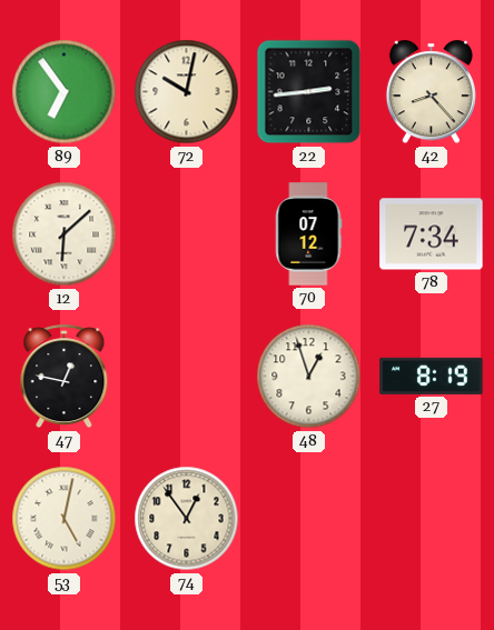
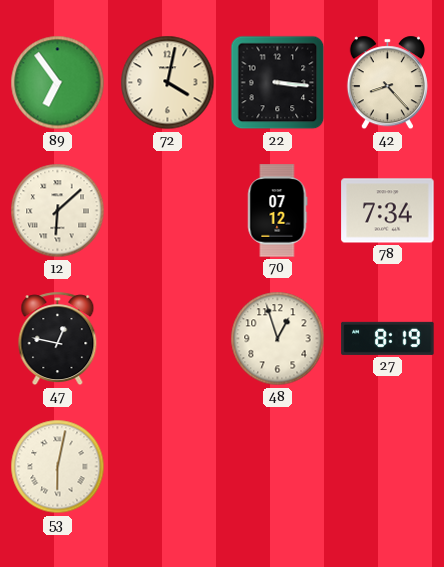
72: 10:02 -> 4:02
22: 2:44 -> 3:16
53: 5:02 -> 6:02
74: 12:54 -> none
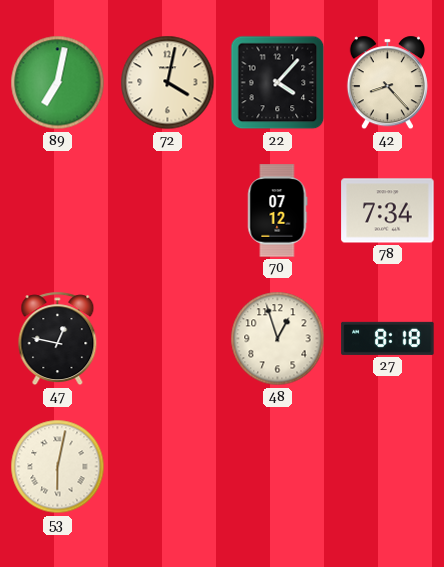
89: 6:54 -> 7:02
22: 3:16 -> 4:07
12: 6:08 -> none
27: 8:19 -> 8:18
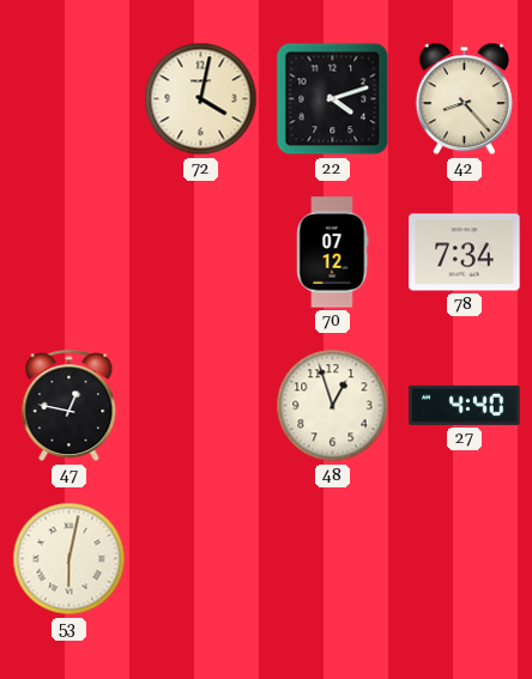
89: 7:02 -> none
22: 4:07 -> 4:12
27: 8:18 -> 4:40
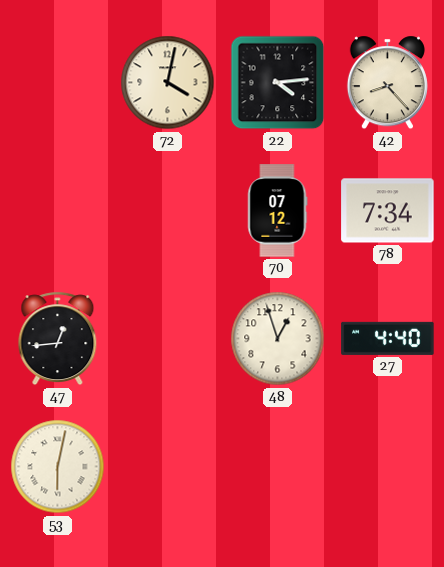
22: 4:12 -> 4:14
47: 12:47 -> 12:44
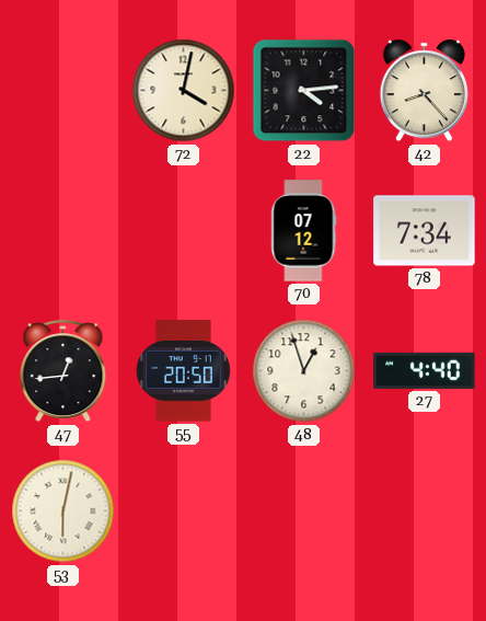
55: none -> 20:50
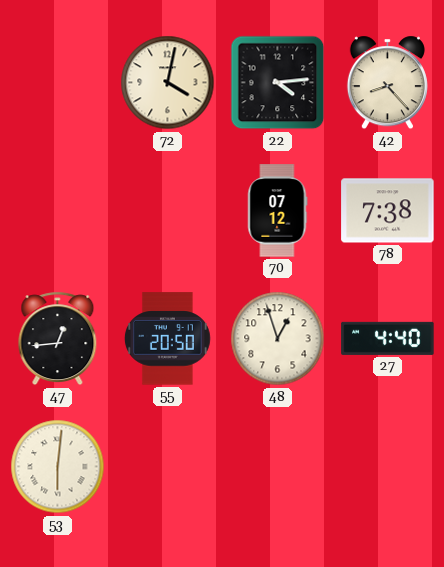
78: 7:34 -> 7:38
53: 6:02 -> 6:01
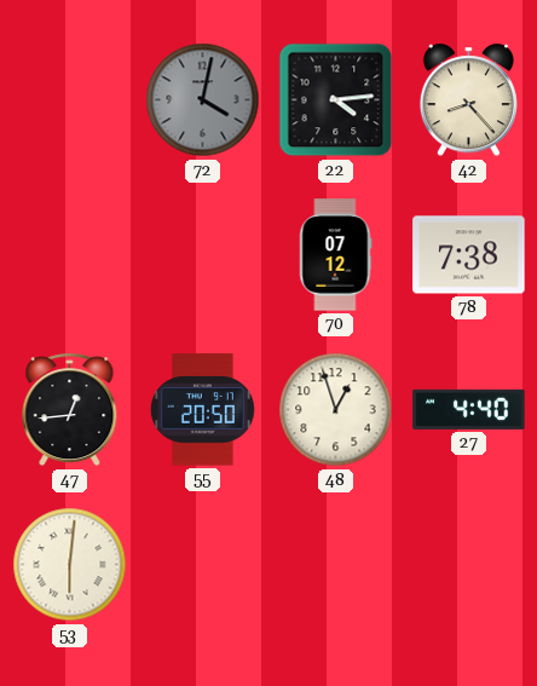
72 dial: cream -> grey
